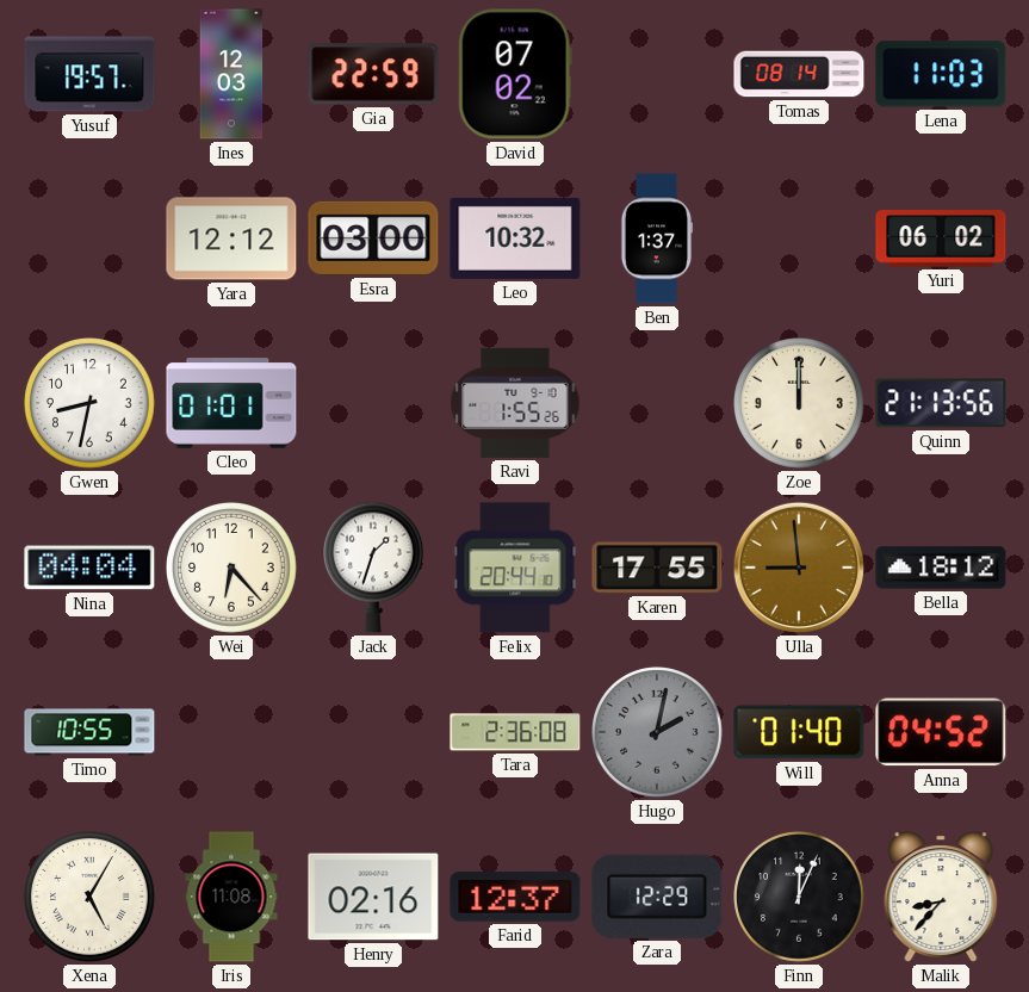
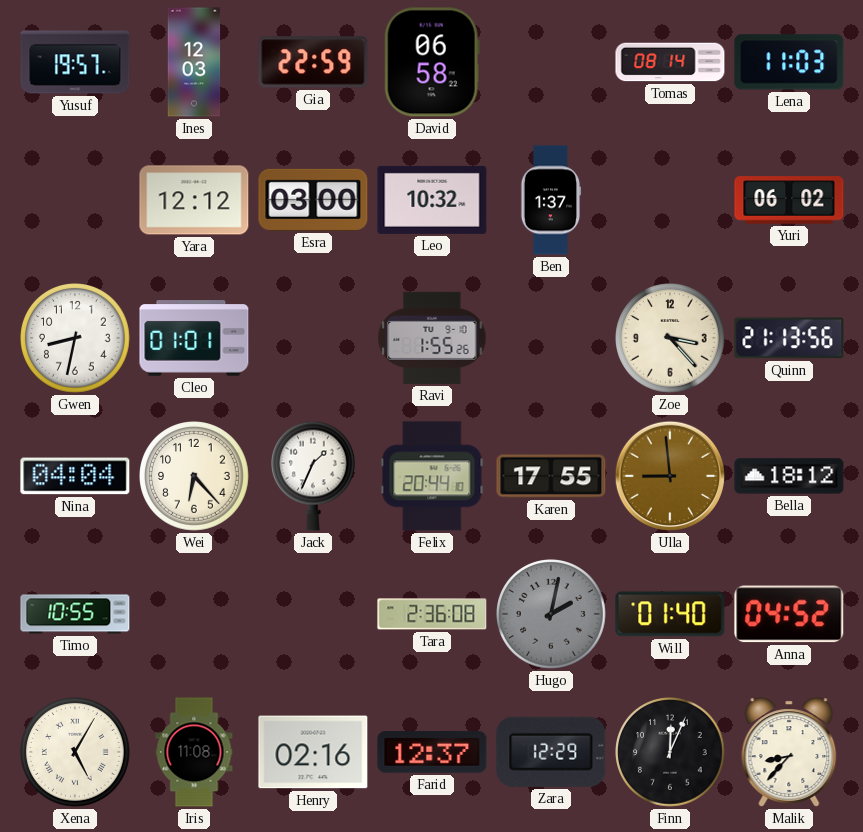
David: 07:02 -> 06:58
Zoe: 12:00 -> 3:23
Jack: 1:33 -> 1:34
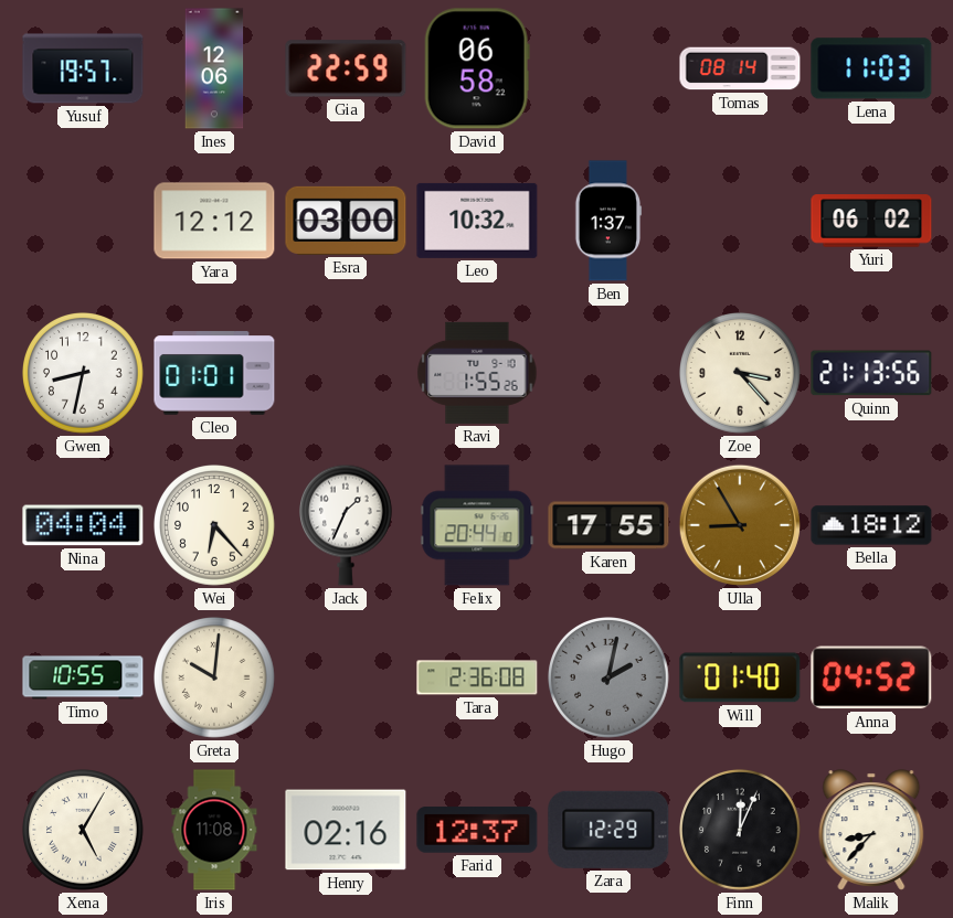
Ines: 12:03 -> 12:06
Ulla: 8:59 -> 8:55
Greta: none -> 10:01
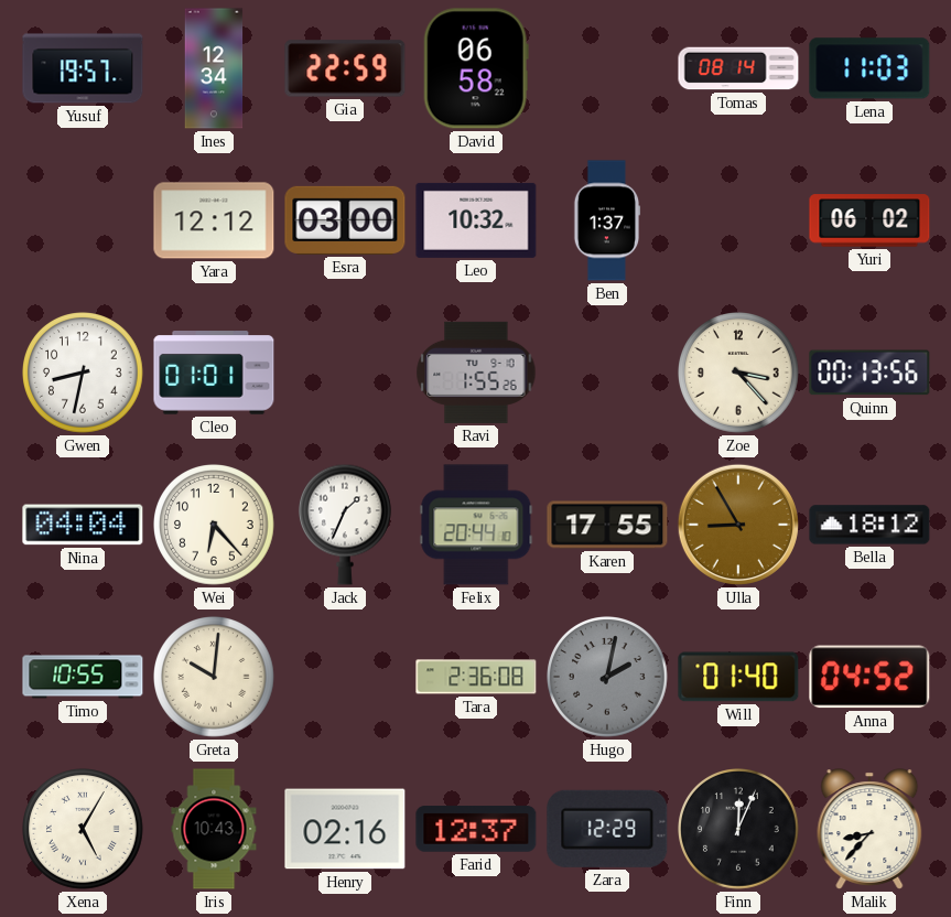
Ines: 12:06 -> 12:34
Quinn: 21:13 -> 00:13
Iris: 11:08 -> 10:43
